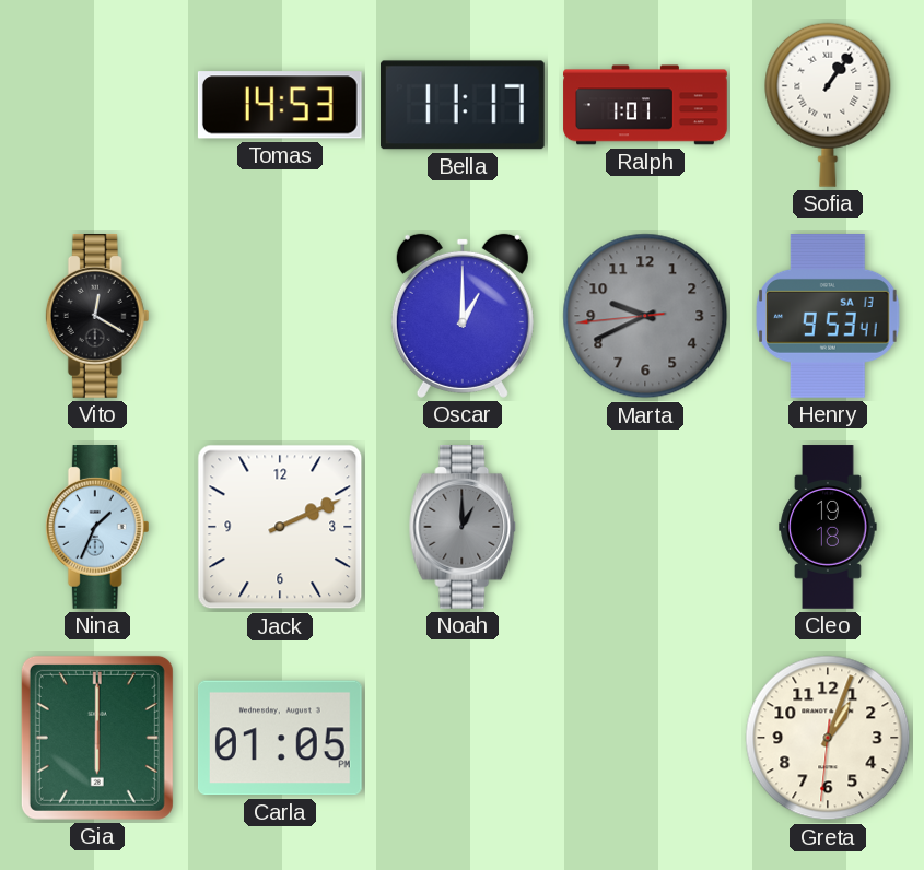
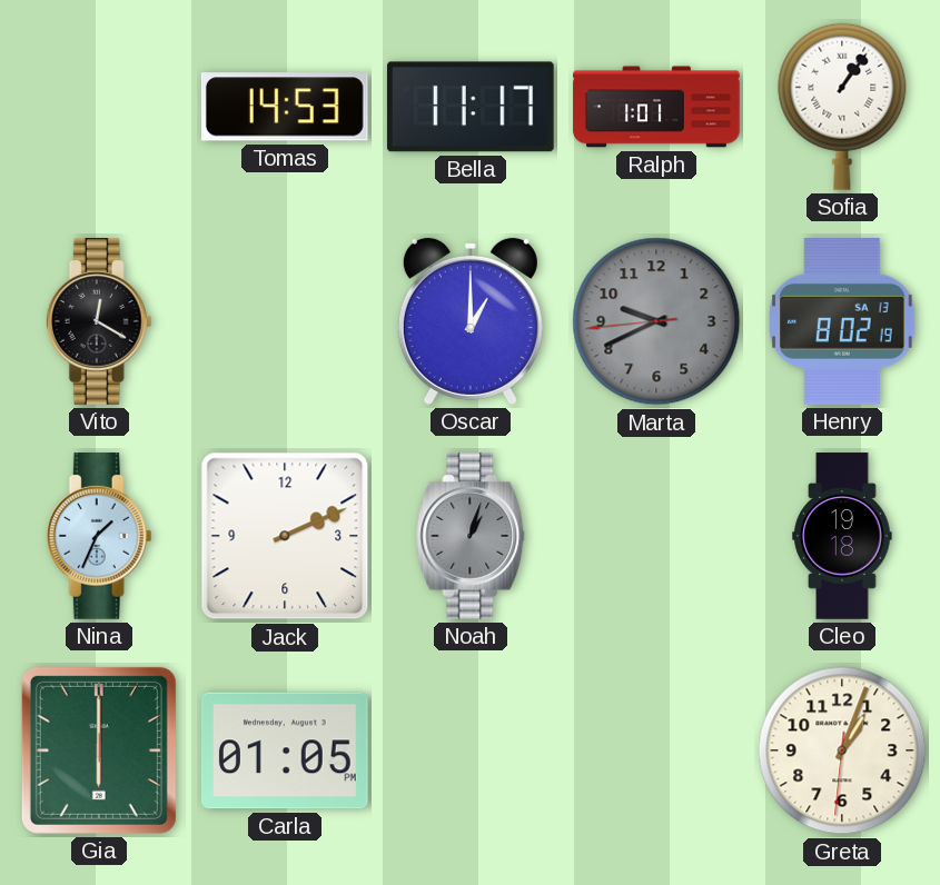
Henry: 9:53 -> 8:02
Noah: 1:00 -> 1:03
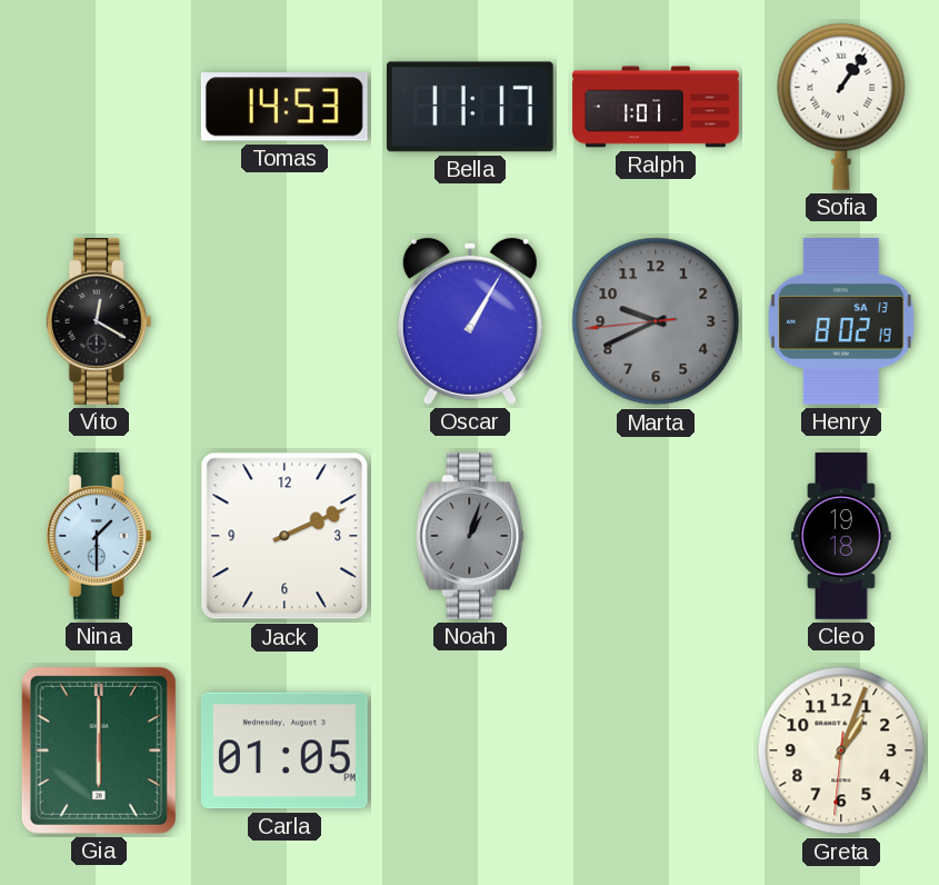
Oscar: 1:00 -> 1:05
Nina: 1:34 -> 1:30
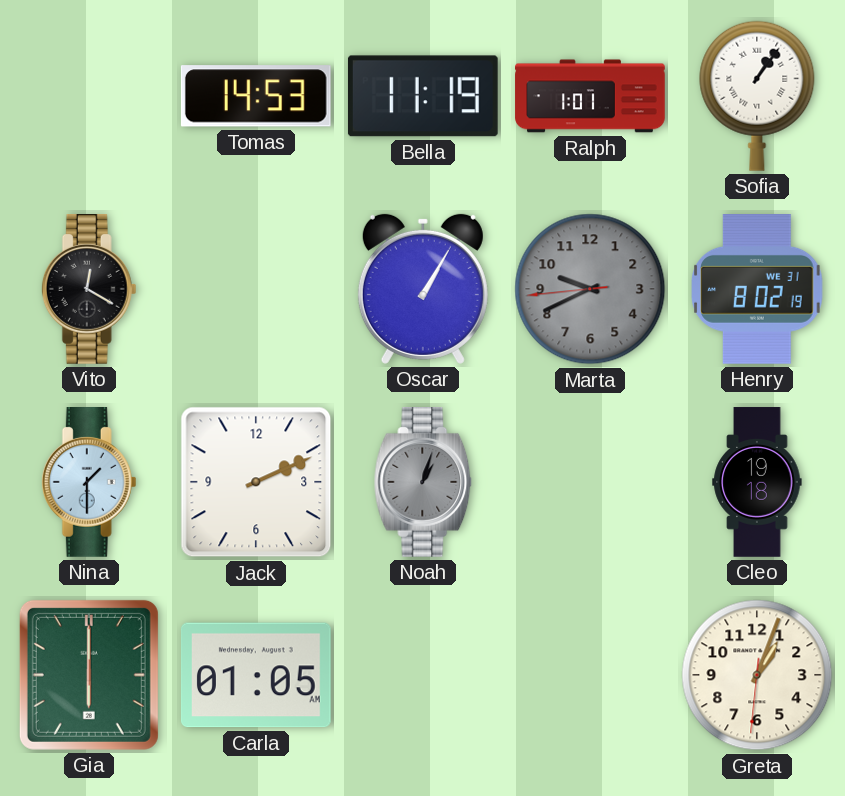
Bella: 11:17 -> 11:19
Henry date: SA 13 -> WE 31
Carla: 01:05 PM -> 01:05 AM
